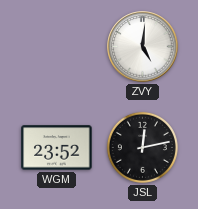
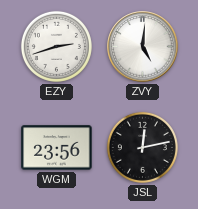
EZY: none -> 2:42
WGM: 23:52 -> 23:56
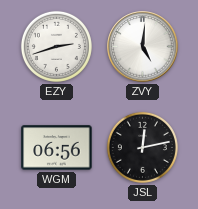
WGM: 23:56 -> 06:56
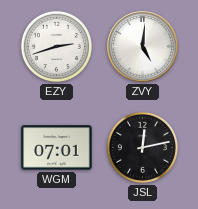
WGM: 06:56 -> 07:01
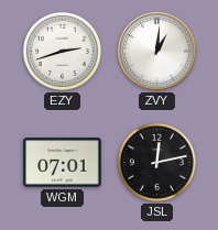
ZVY: 5:01 -> 1:01
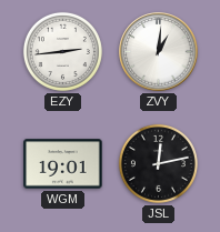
EZY: 2:42 -> 2:44
WGM: 07:01 -> 19:01
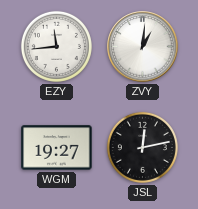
EZY: 2:44 -> 11:44
WGM: 19:01 -> 19:27
